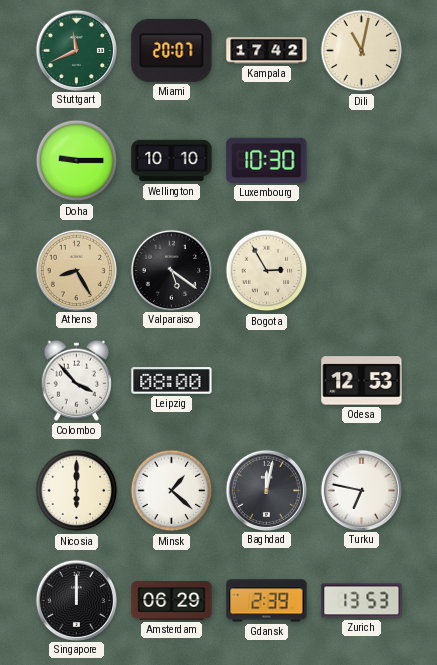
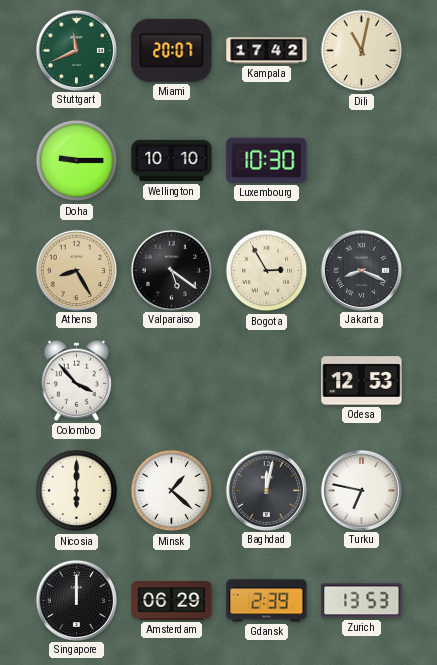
Jakarta: none -> 8:19
Leipzig: 08:00 -> none
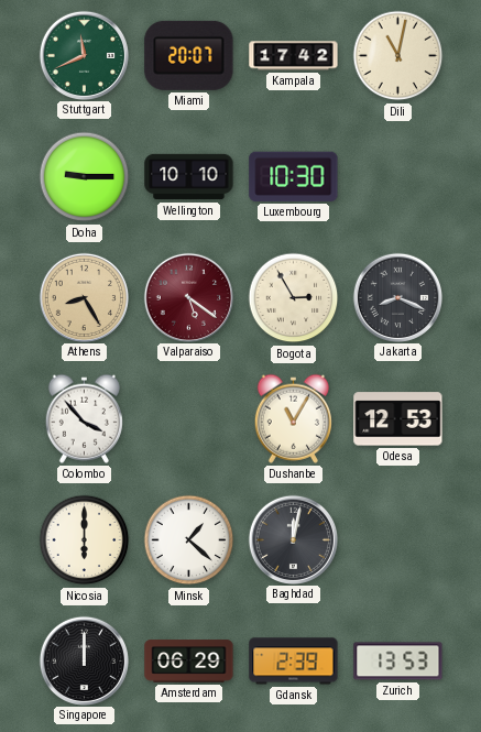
Valparaiso dial: black -> burgundy
Dushanbe: none -> 11:05
Turku: 6:47 -> none
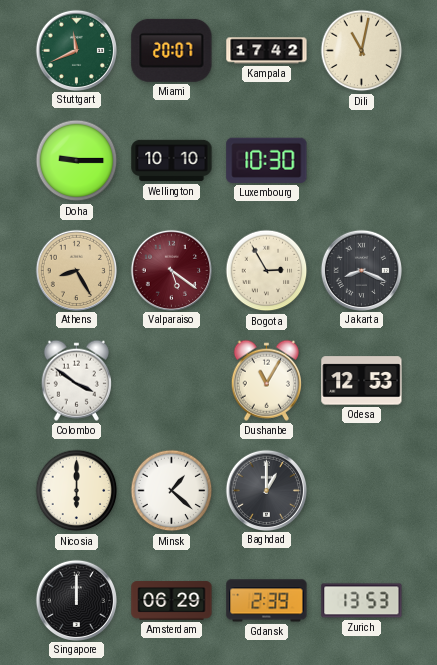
Colombo: 3:53 -> 3:51
Baghdad: 12:02 -> 1:00
